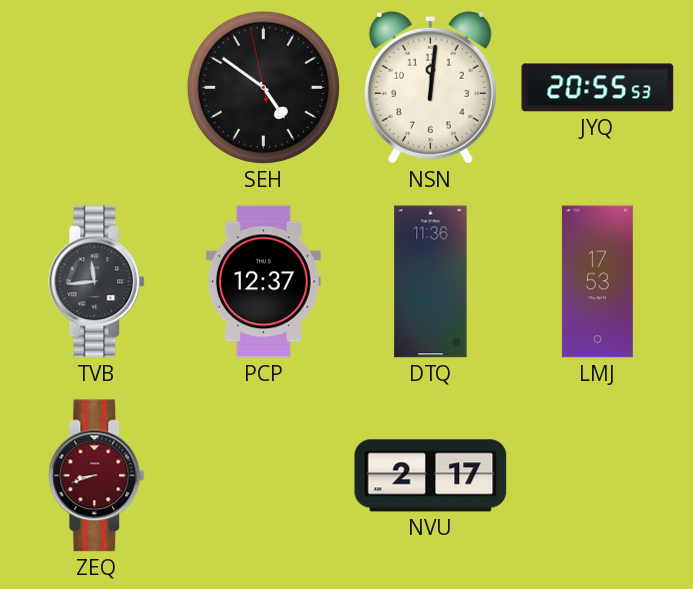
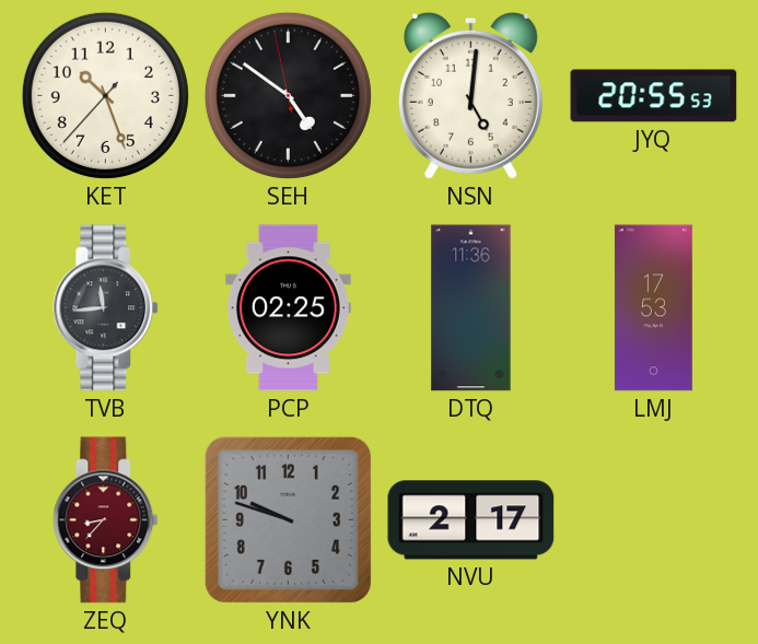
KET: none -> 10:26
NSN: 12:01 -> 5:01
PCP: 12:37 -> 02:25
ZEQ: 8:42 -> 8:37
YNK: none -> 9:48
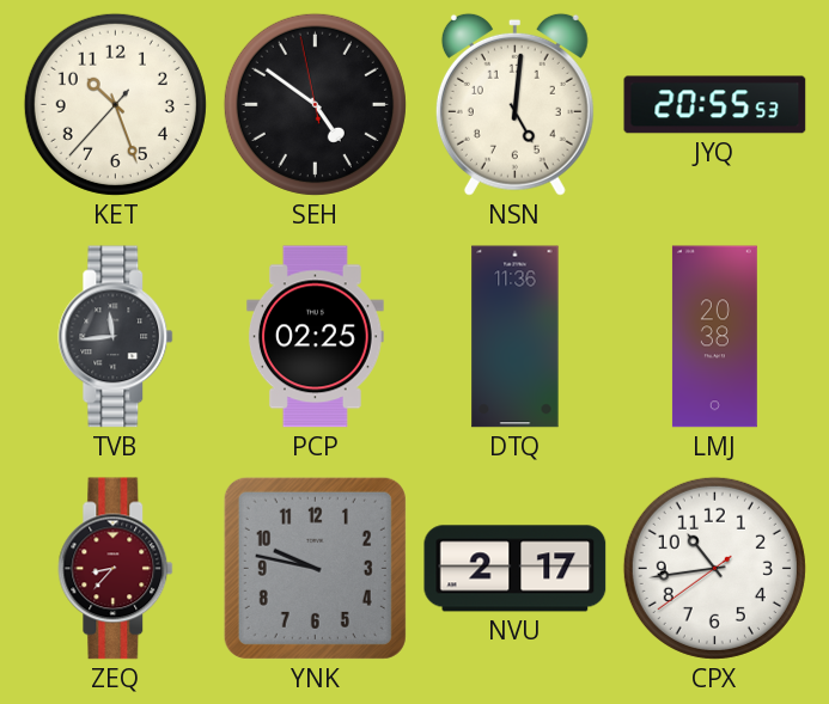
LMJ: 17:53 -> 20:38
YNK: 9:48 -> 9:47
CPX: none -> 10:43
